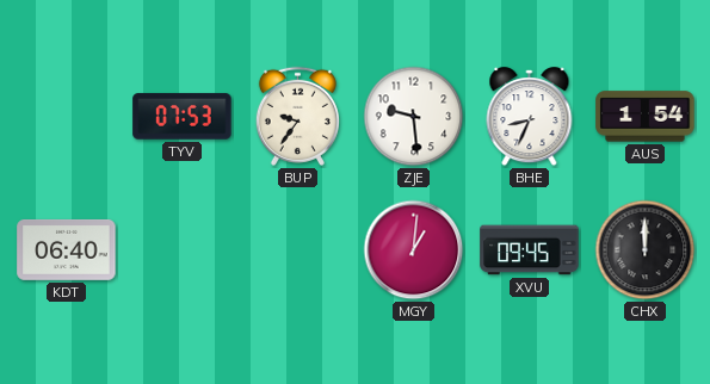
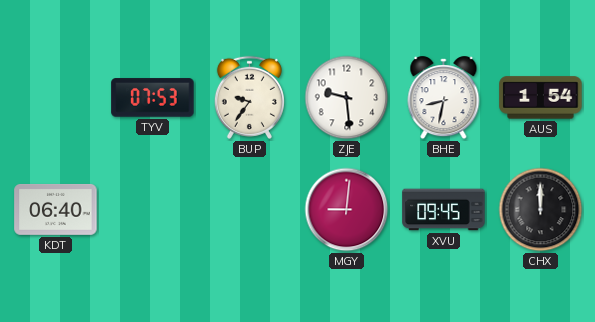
BHE: 8:34 -> 8:32
MGY: 1:01 -> 9:01
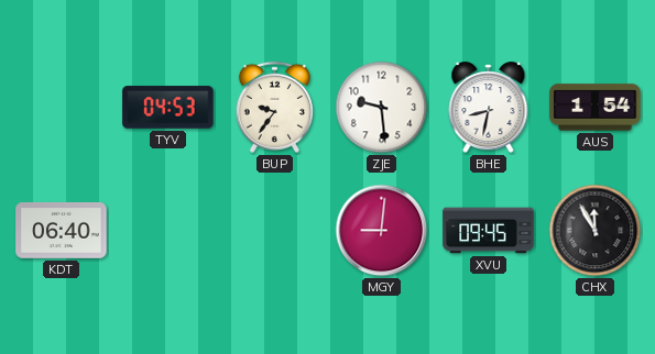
TYV: 07:53 -> 04:53
CHX: 12:00 -> 11:55
